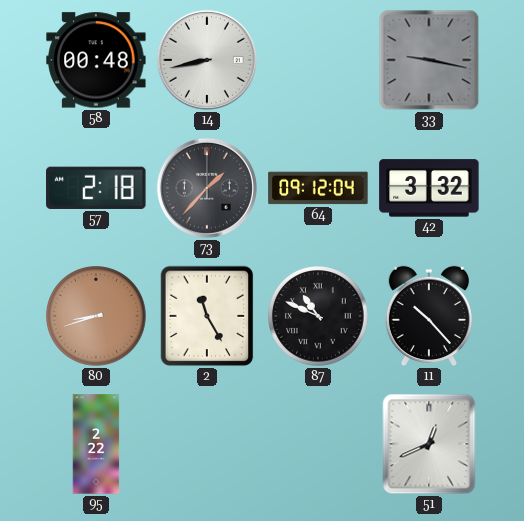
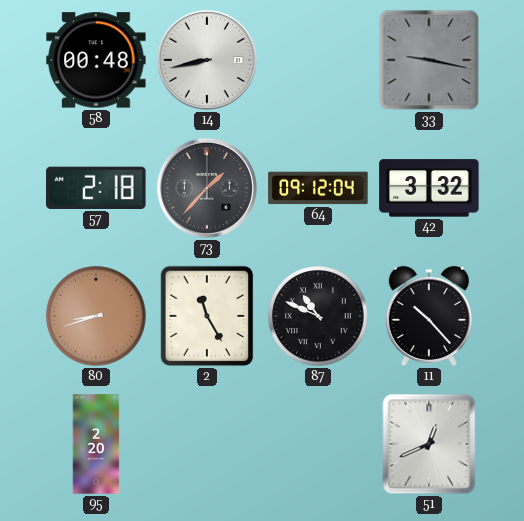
95: 2:22 -> 2:20
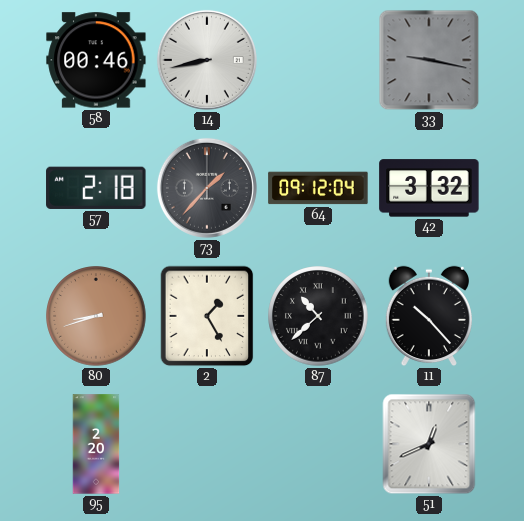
58: 00:48 -> 00:46
2: 11:25 -> 1:25
87: 10:49 -> 10:38
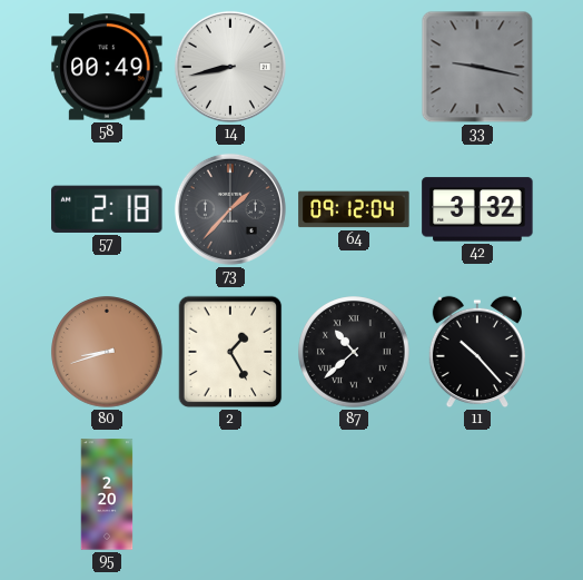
58: 00:46 -> 00:49
51: 12:41 -> none
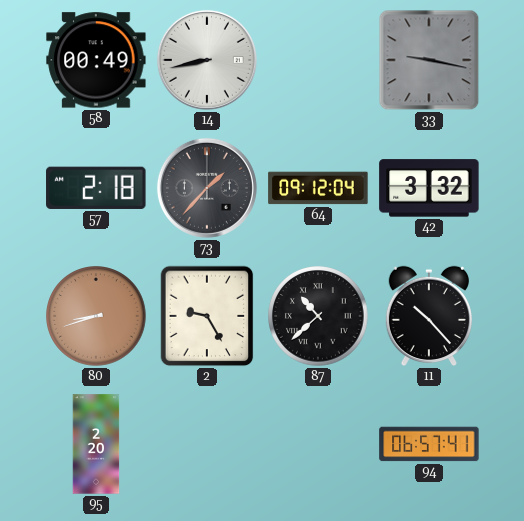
2: 1:25 -> 9:25
94: none -> 06:57
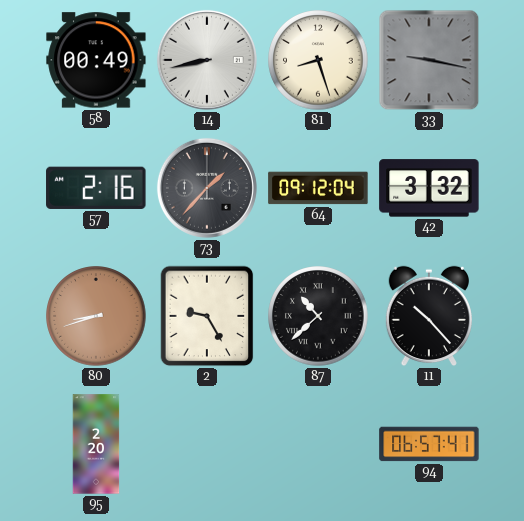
81: none -> 8:27
57: 2:18 -> 2:16
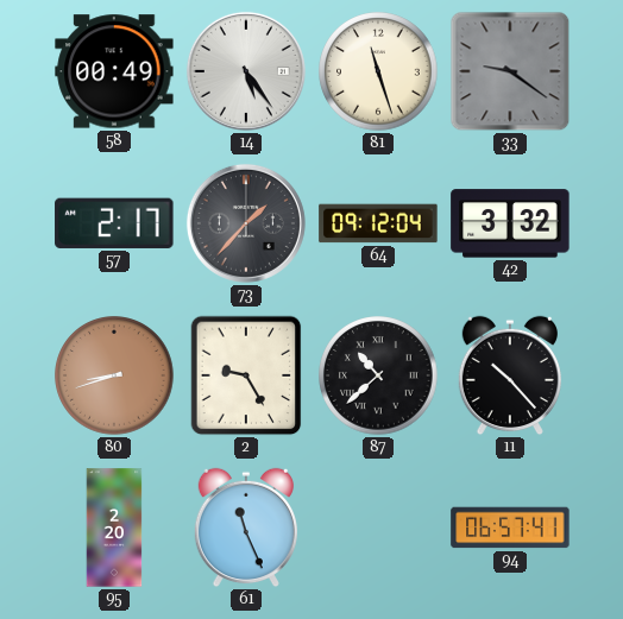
14: 8:43 -> 5:24
81: 8:27 -> 11:27
33: 9:17 -> 9:21
57: 2:16 -> 2:17
61: none -> 11:26
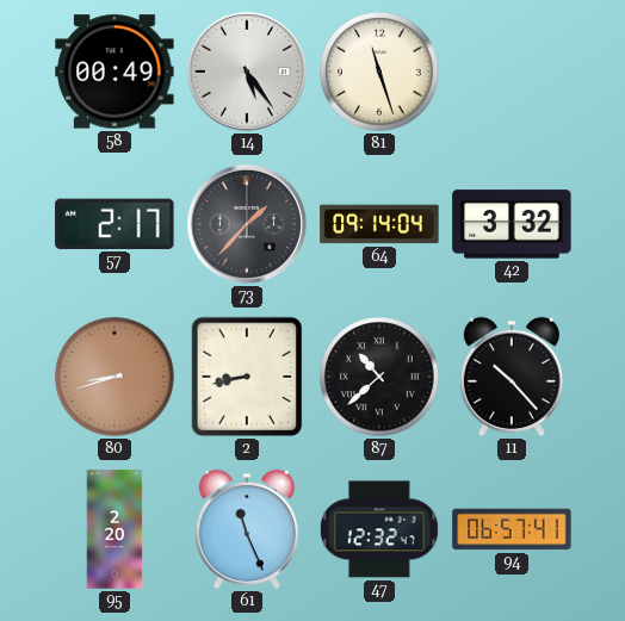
33: 9:21 -> none
64: 09:12 -> 09:14
2: 9:25 -> 8:43
47: none -> 12:32
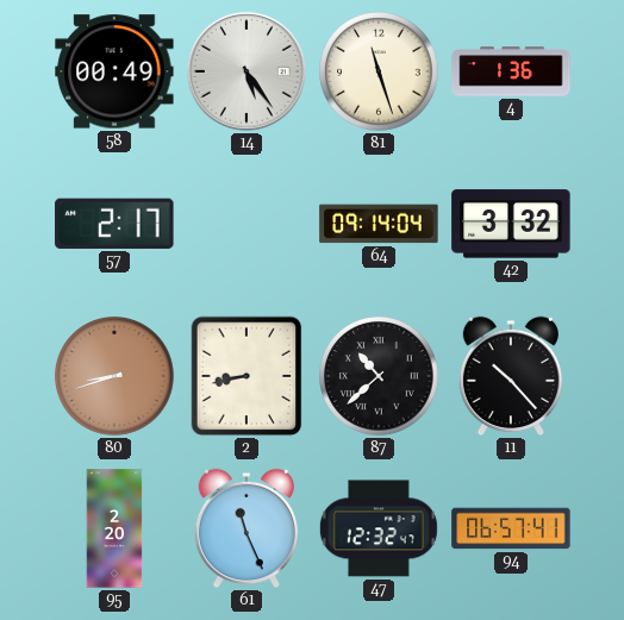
4: none -> 1:36
73: 1:37 -> none
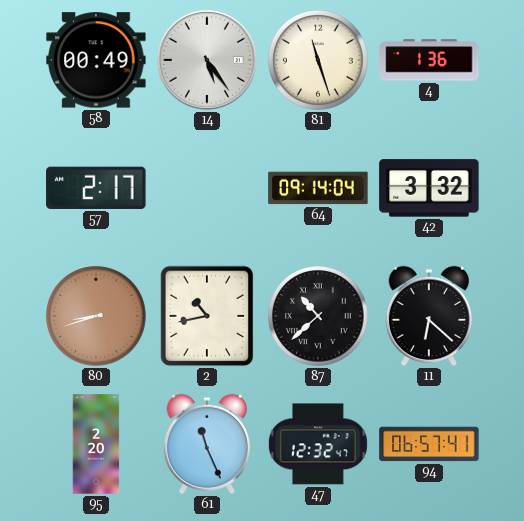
2: 8:43 -> 10:43
11: 10:23 -> 6:22
